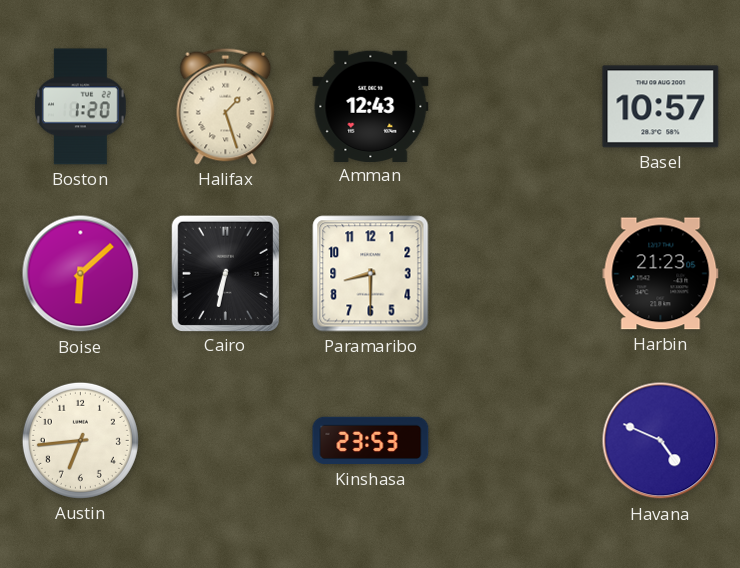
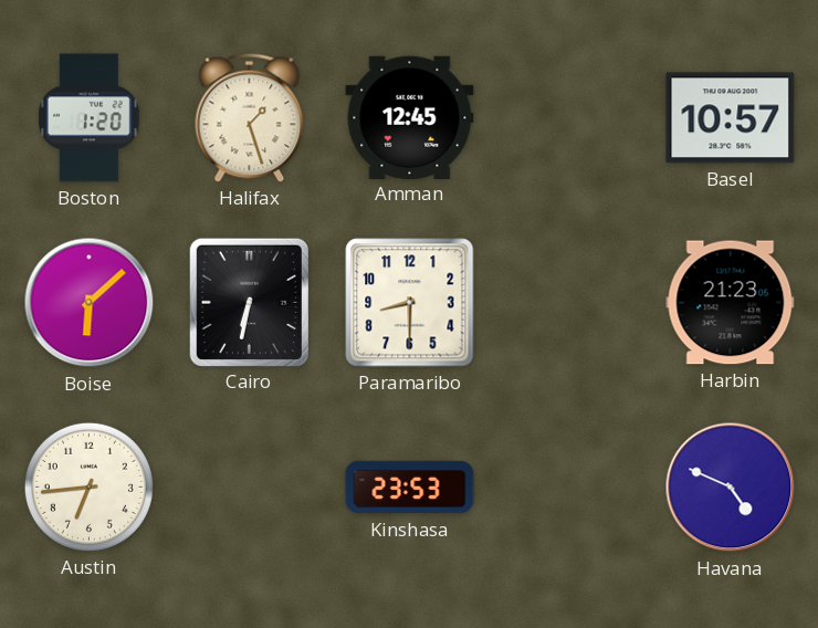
Amman: 12:43 -> 12:45
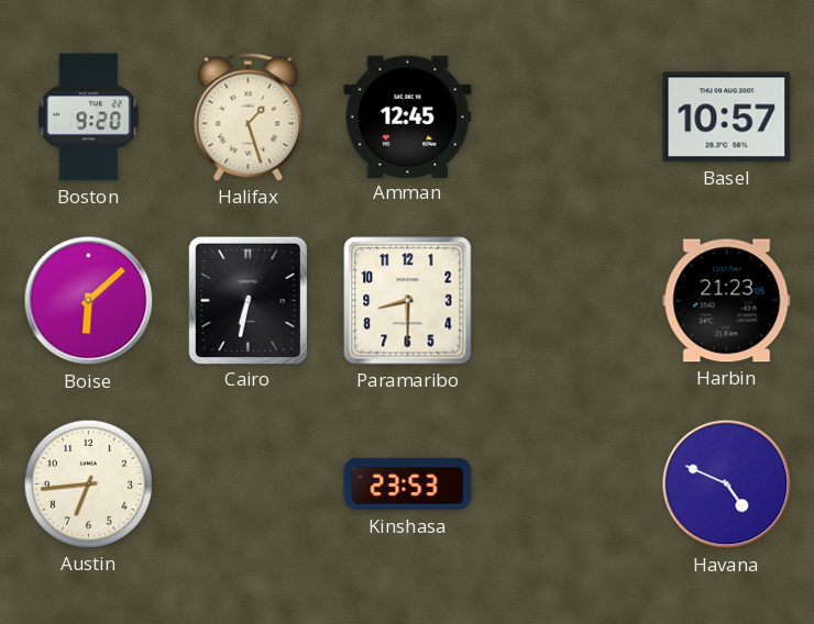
Boston: 1:20 -> 9:20
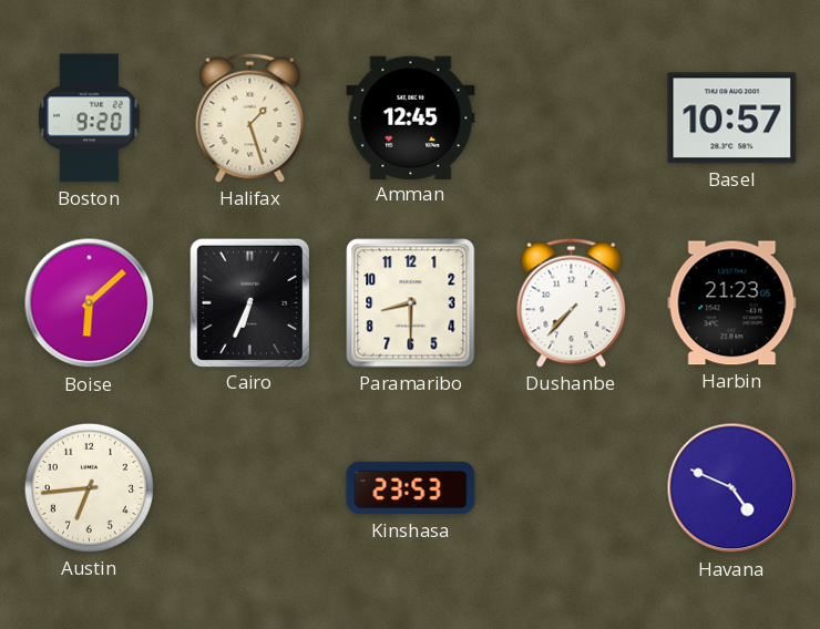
Cairo: 6:32 -> 6:34
Dushanbe: none -> 7:37
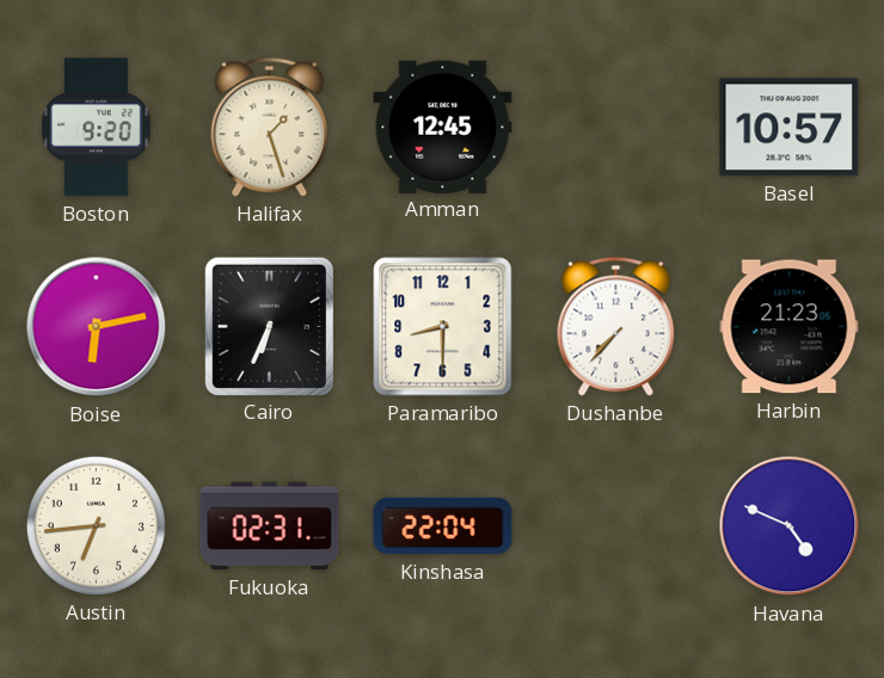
Boise: 6:08 -> 6:13
Fukuoka: none -> 02:31
Kinshasa: 23:53 -> 22:04
